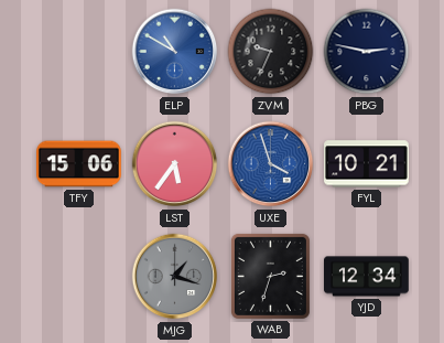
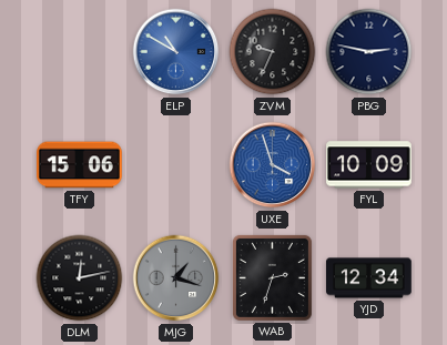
LST: 5:36 -> none
FYL: 10:21 -> 10:09
DLM: none -> 12:13
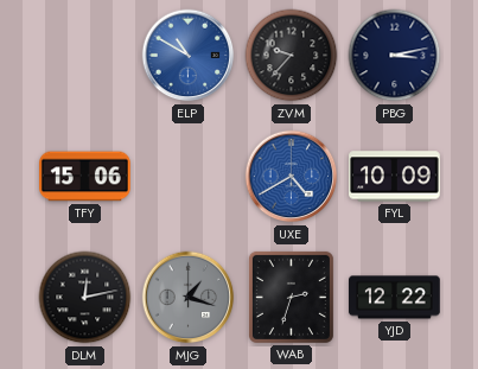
ZVM: 9:34 -> 9:37
PBG: 2:47 -> 3:13
UXE: 3:57 -> 4:40
YJD: 12:34 -> 12:22
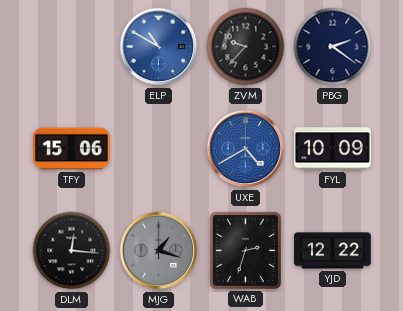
PBG: 3:13 -> 2:21
DLM: 12:13 -> 12:16
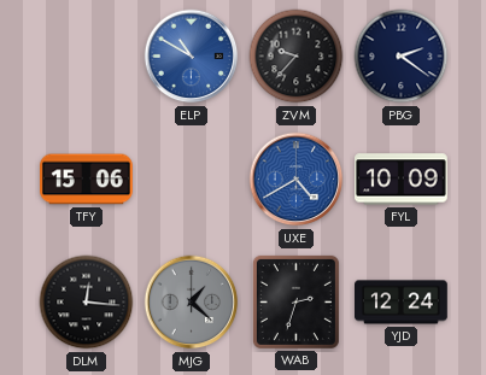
MJG: 1:18 -> 1:22
YJD: 12:22 -> 12:24
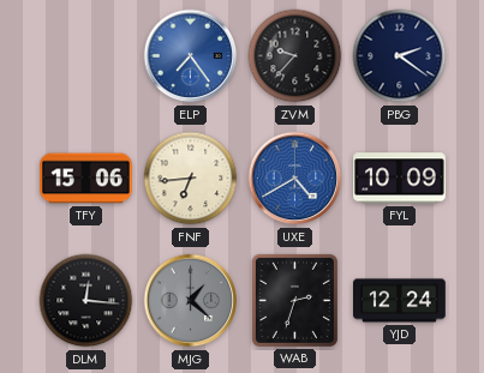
ELP: 10:50 -> 7:24
FNF: none -> 6:44
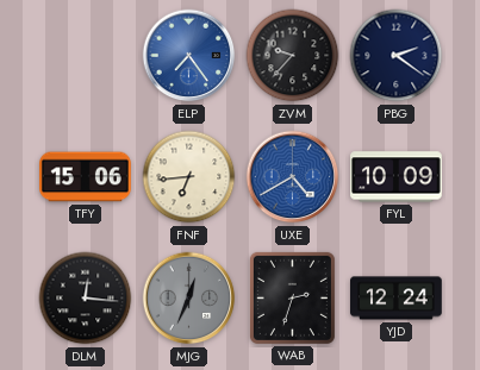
MJG: 1:22 -> 12:34
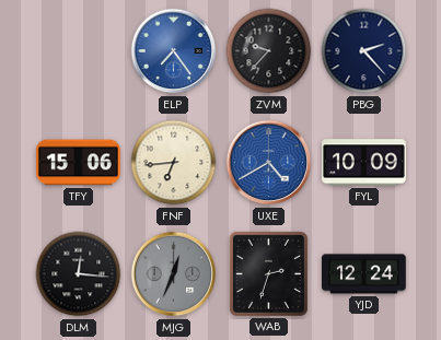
PBG: 2:21 -> 2:23
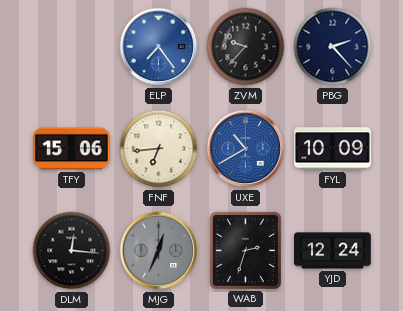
UXE: 4:40 -> 10:40
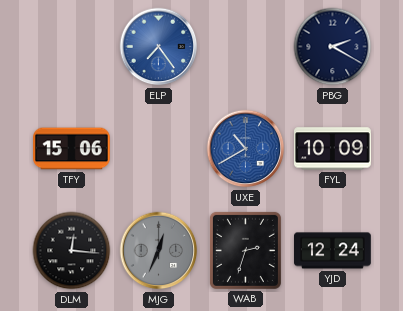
ZVM: 9:37 -> none
PBG: 2:23 -> 2:20
FNF: 6:44 -> none
